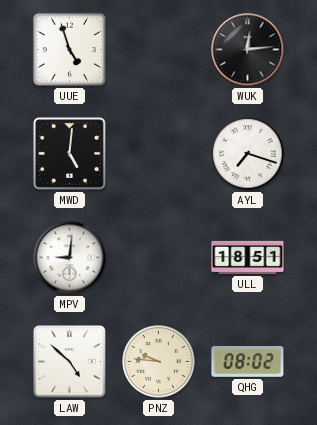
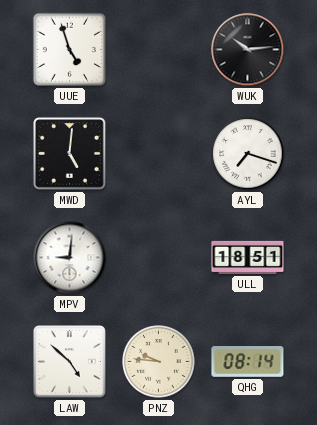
WUK: 12:14 -> 10:14
QHG: 08:02 -> 08:14
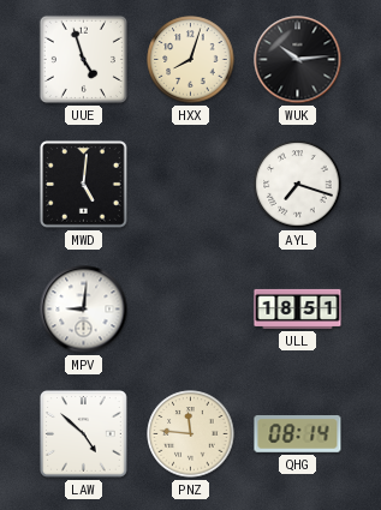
HXX: none -> 8:03
PNZ: 9:46 -> 11:46
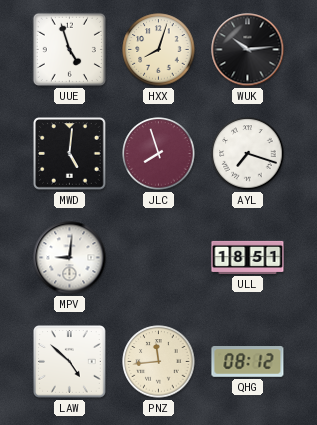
JLC: none -> 7:57
PNZ: 11:46 -> 11:44
QHG: 08:14 -> 08:12
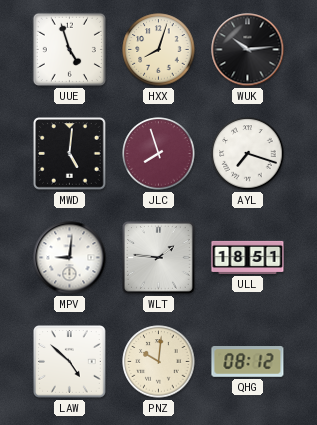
WLT: none -> 1:46
PNZ: 11:44 -> 10:01
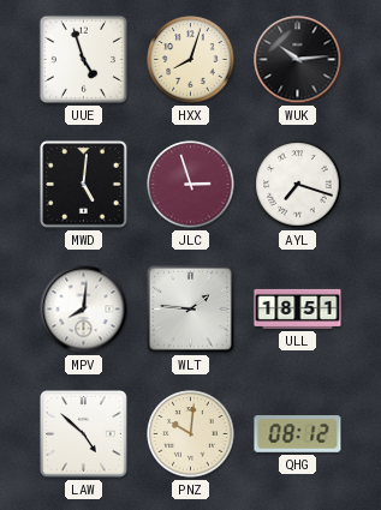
JLC: 7:57 -> 2:57
MPV: 9:01 -> 8:01
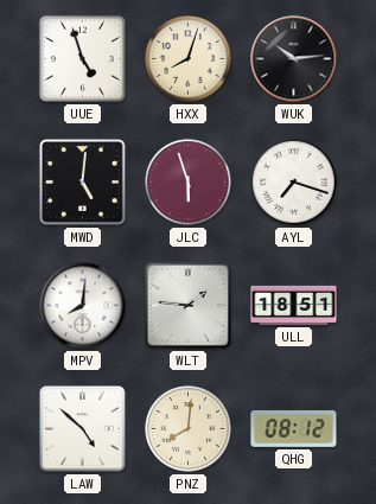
JLC: 2:57 -> 5:57
PNZ: 10:01 -> 8:01
